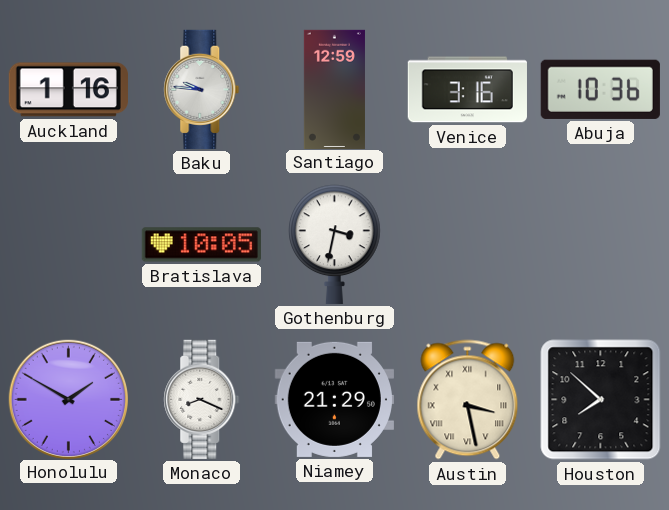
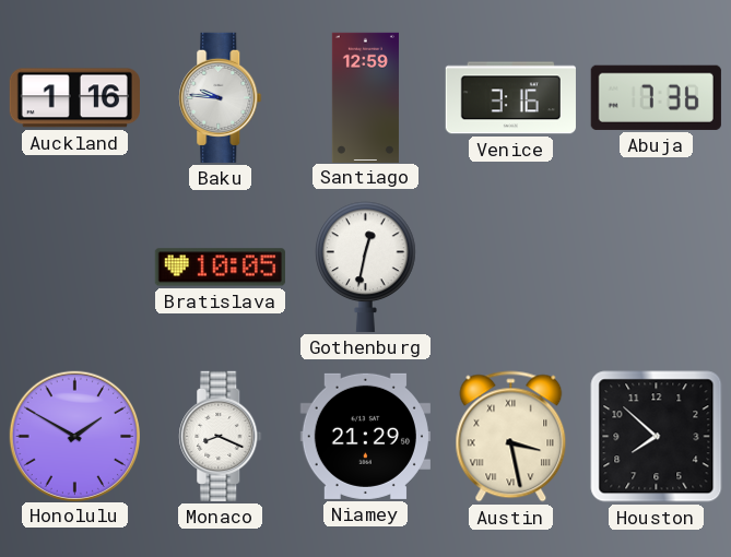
Abuja: 10:36 -> 7:36
Gothenburg: 3:32 -> 12:32
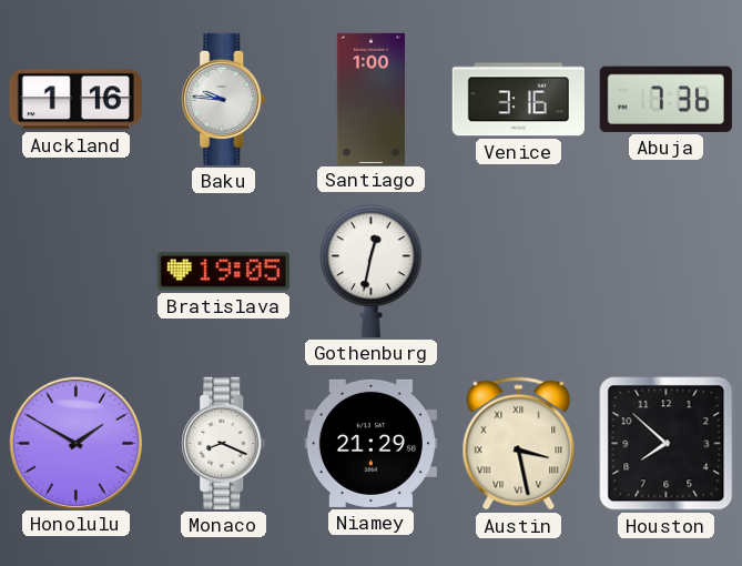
Santiago: 12:59 -> 1:00
Bratislava: 10:05 -> 19:05
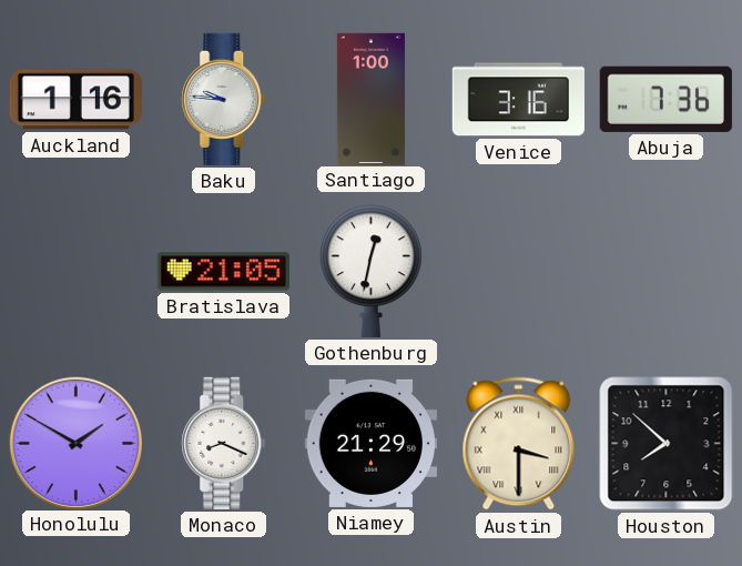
Bratislava: 19:05 -> 21:05
Austin: 3:28 -> 3:30
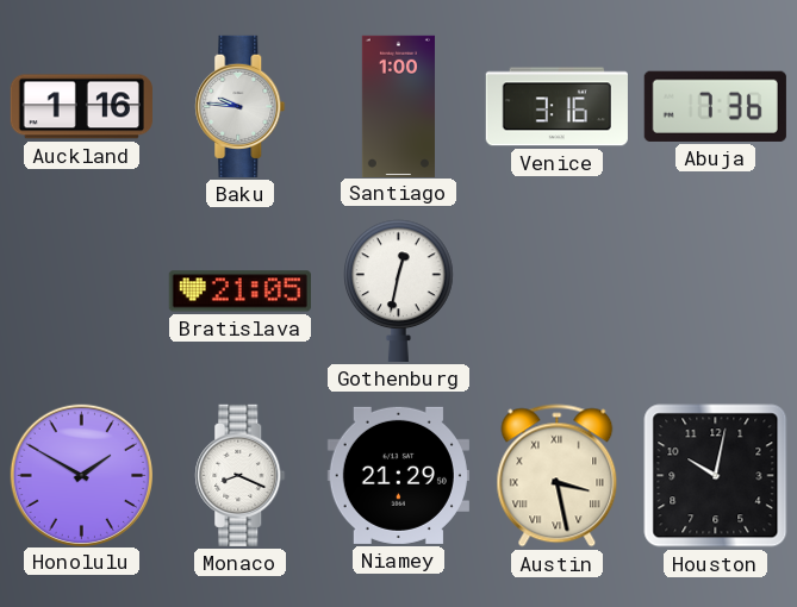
Austin: 3:30 -> 3:28
Houston: 7:52 -> 10:02
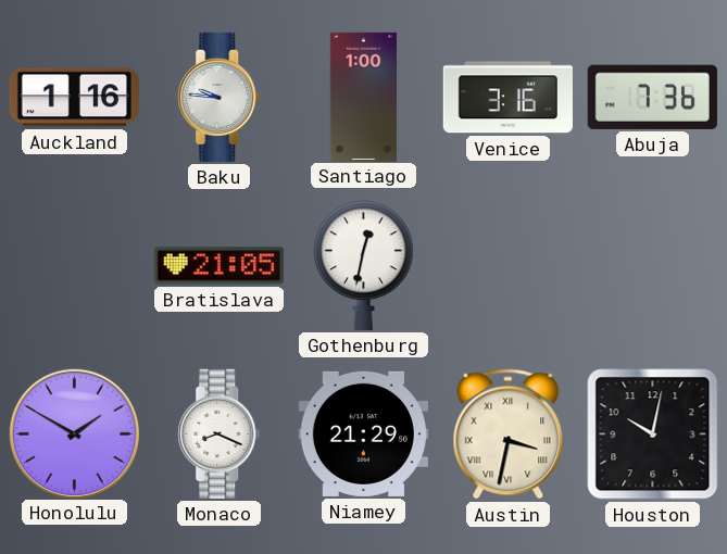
Austin: 3:28 -> 3:32
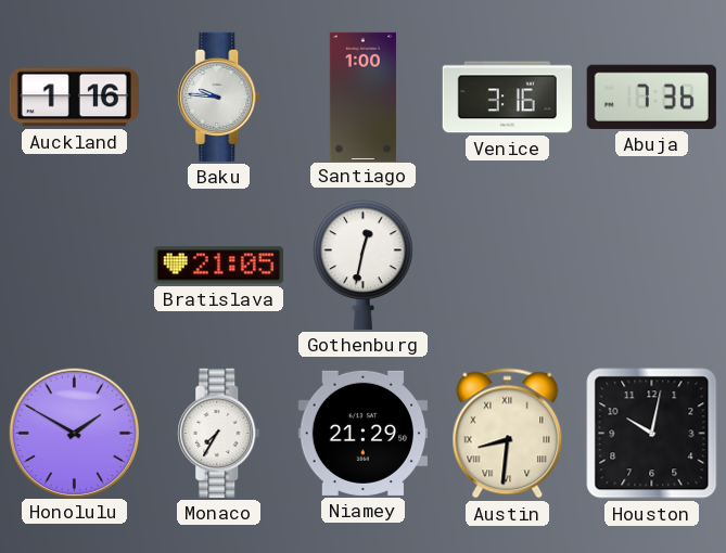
Monaco: 8:19 -> 7:35
Austin: 3:32 -> 8:31
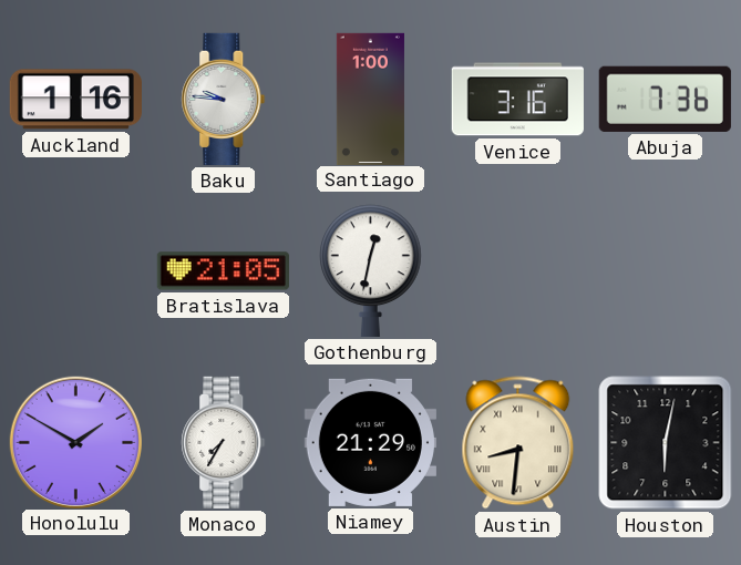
Houston: 10:02 -> 6:02
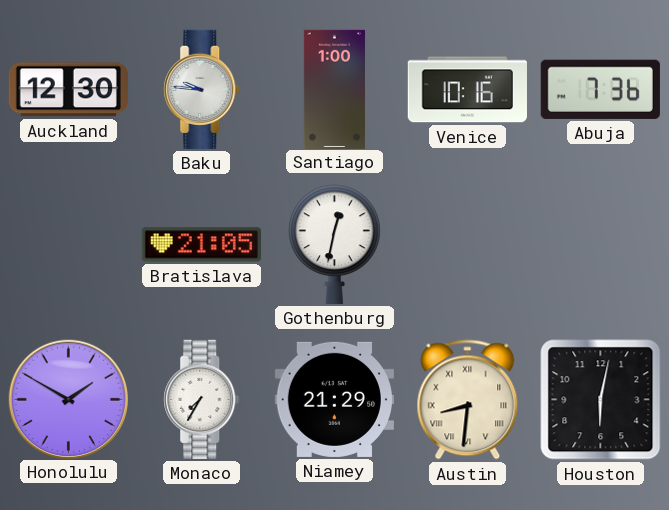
Auckland: 1:16 -> 12:30
Venice: 3:16 -> 10:16
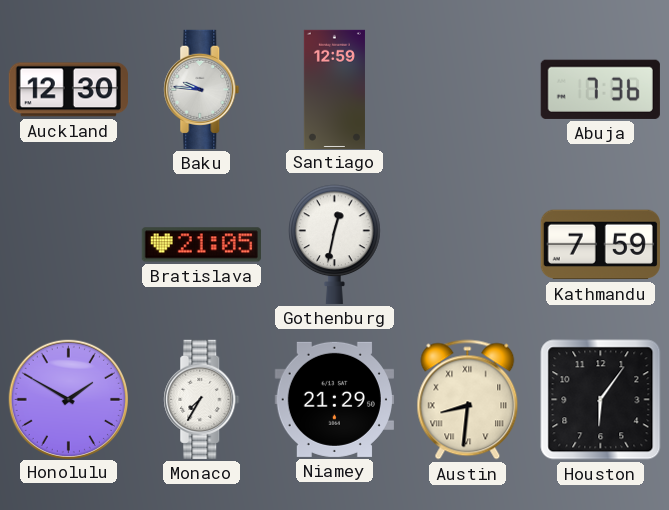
Santiago: 1:00 -> 12:59
Venice: 10:16 -> none
Kathmandu: none -> 7:59
Houston: 6:02 -> 6:06
